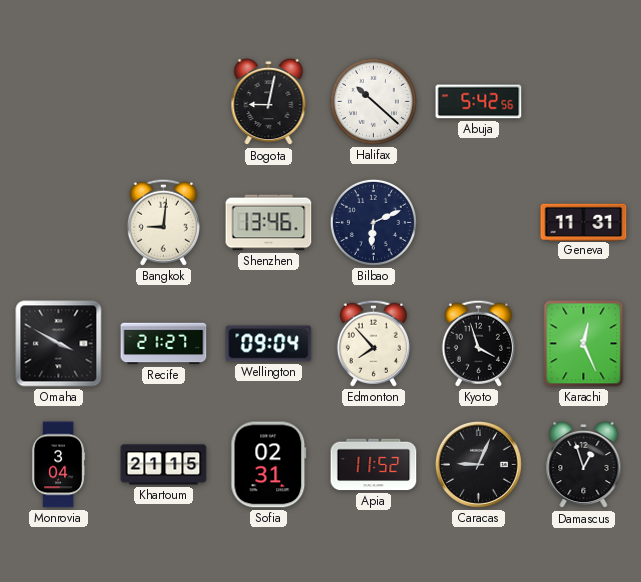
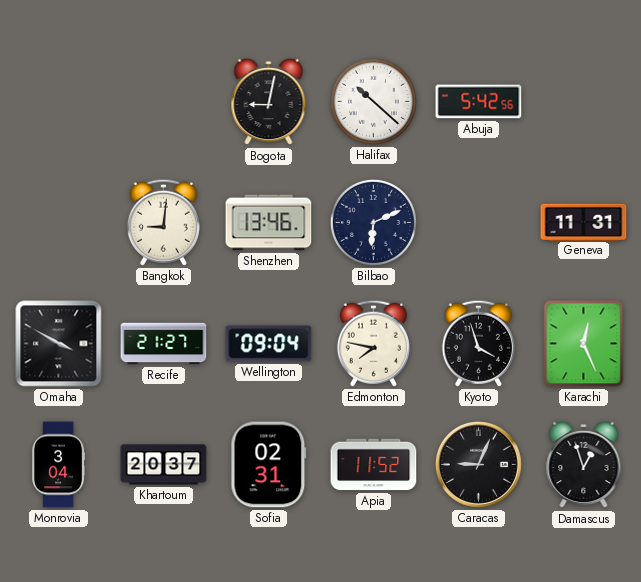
Edmonton: 7:53 -> 7:47
Khartoum: 21:15 -> 20:37
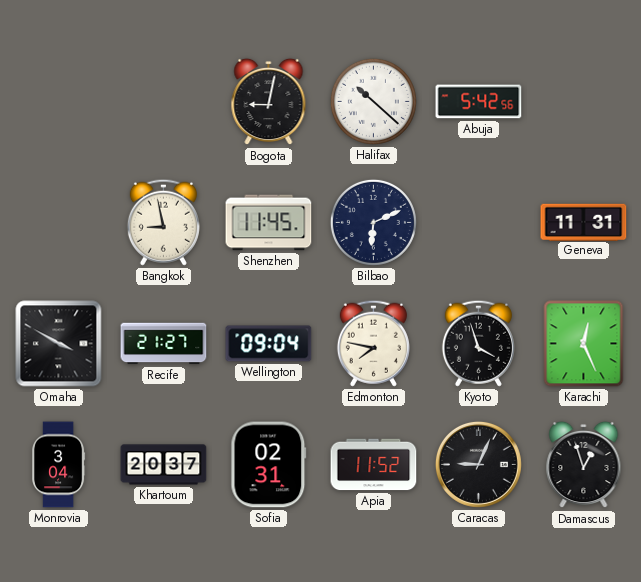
Bangkok: 9:01 -> 8:58
Shenzhen: 13:46 -> 11:45
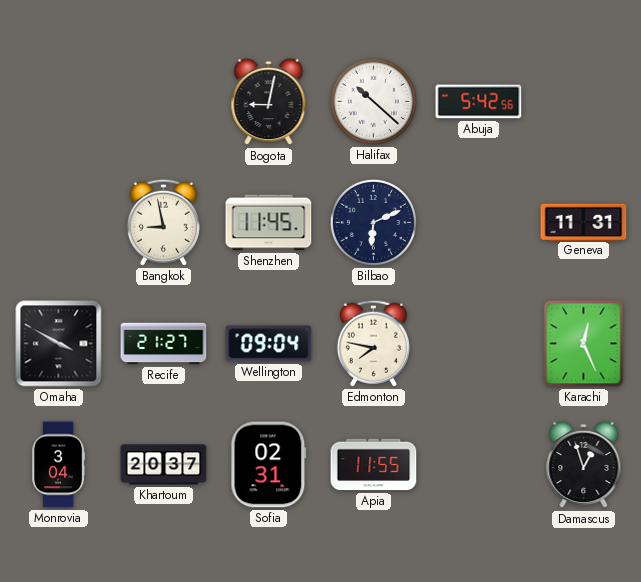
Kyoto: 3:57 -> none
Apia: 11:52 -> 11:55
Caracas: 9:04 -> none
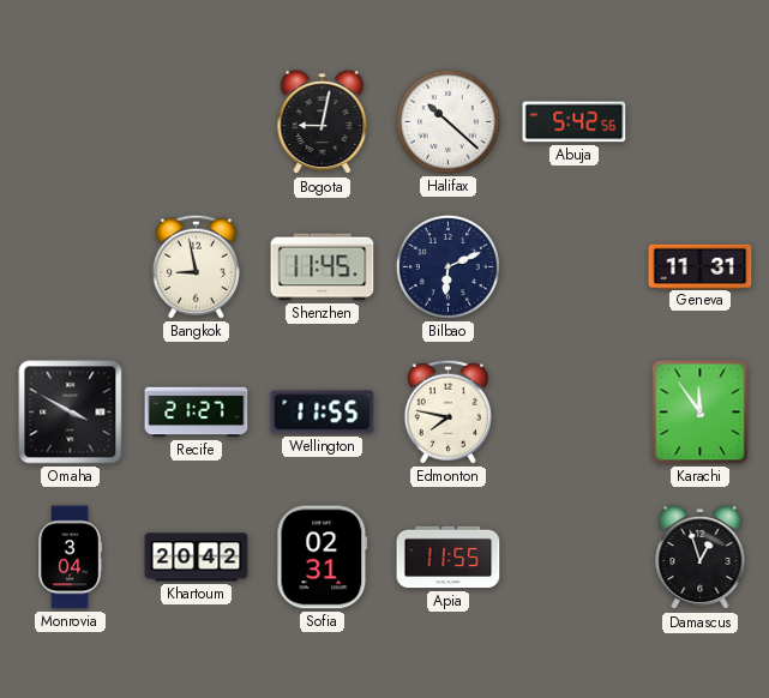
Wellington: 09:04 -> 11:55
Karachi: 12:26 -> 11:54
Khartoum: 20:37 -> 20:42
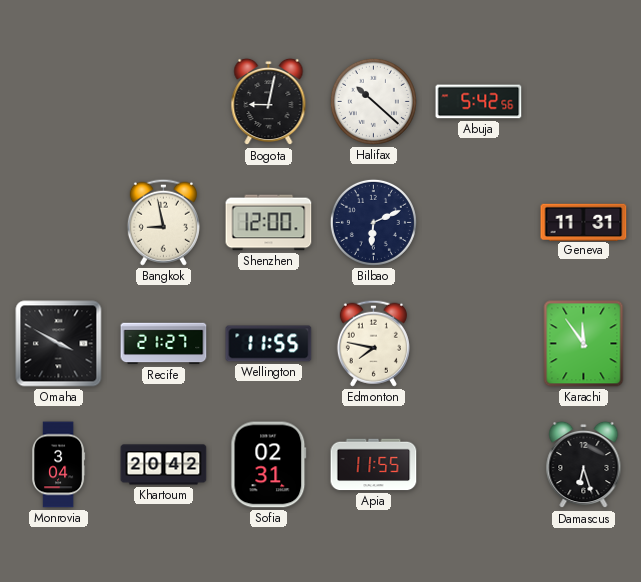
Shenzhen: 11:45 -> 12:00
Damascus: 12:57 -> 6:27
